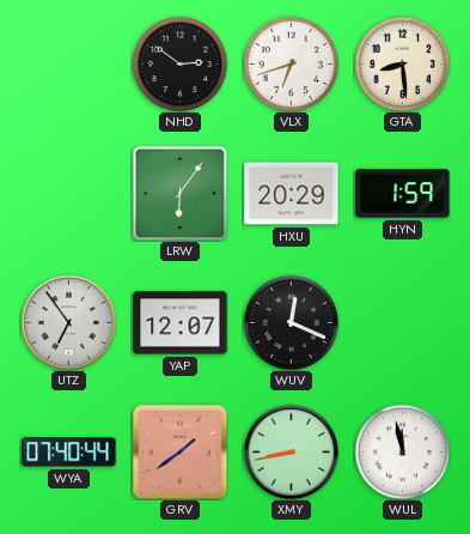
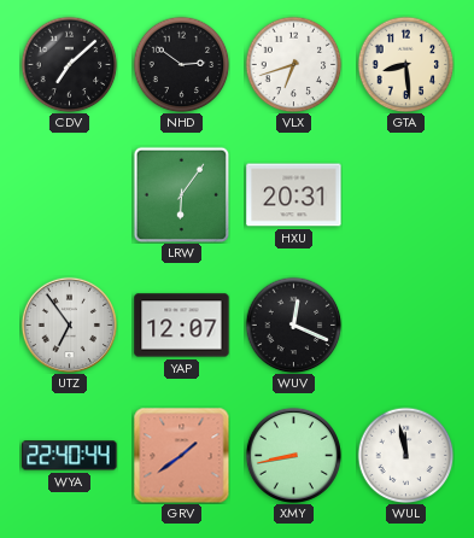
CDV: none -> 7:08
HXU: 20:29 -> 20:31
HYN: 1:59 -> none
WYA: 07:40 -> 22:40
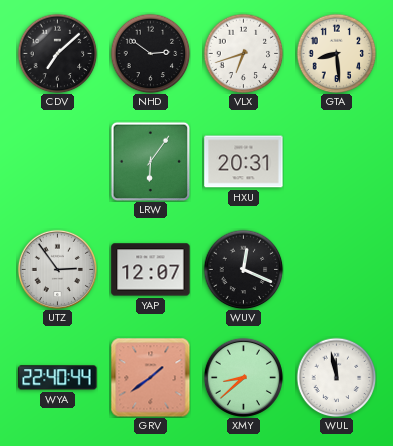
UTZ: 6:54 -> 2:54
XMY: 8:43 -> 8:38
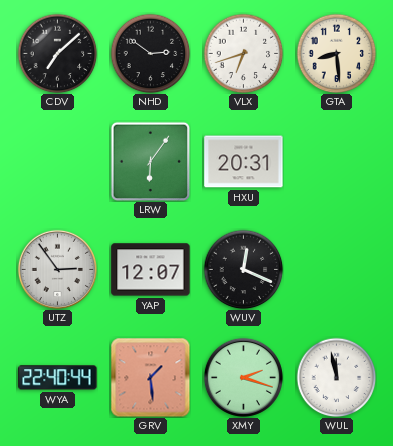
GRV: 1:39 -> 1:29
XMY: 8:38 -> 2:18
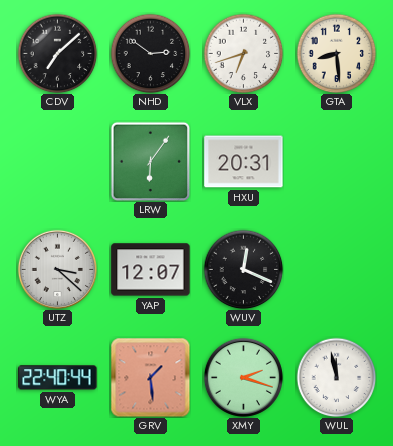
UTZ: 2:54 -> 3:22
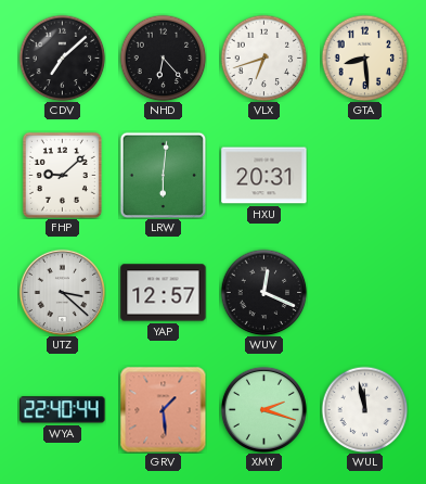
NHD: 2:51 -> 6:23
FHP: none -> 9:08
LRW: 6:06 -> 6:01
YAP: 12:07 -> 12:57
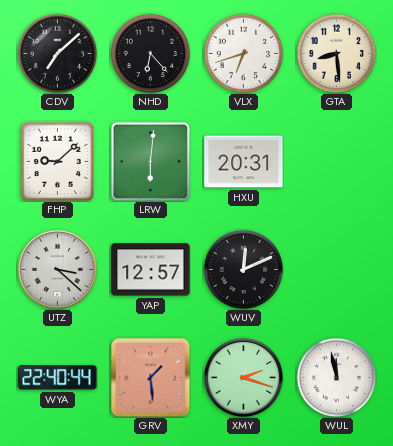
WUV: 12:19 -> 12:11
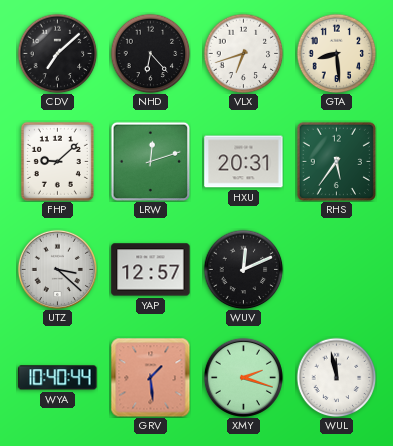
LRW: 6:01 -> 12:12
RHS: none -> 5:36
WYA: 22:40 -> 10:40
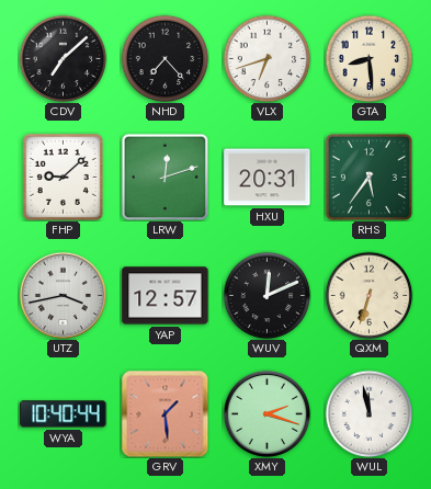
NHD: 6:23 -> 7:23
UTZ: 3:22 -> 3:43
QXM: none -> 6:33
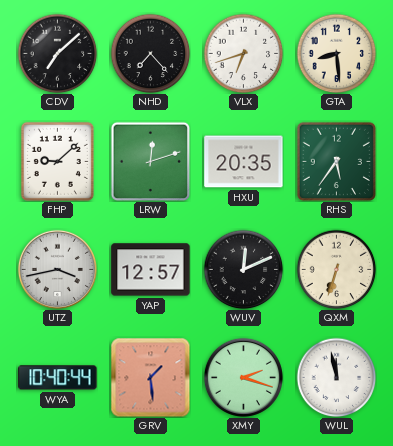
HXU: 20:31 -> 20:35
